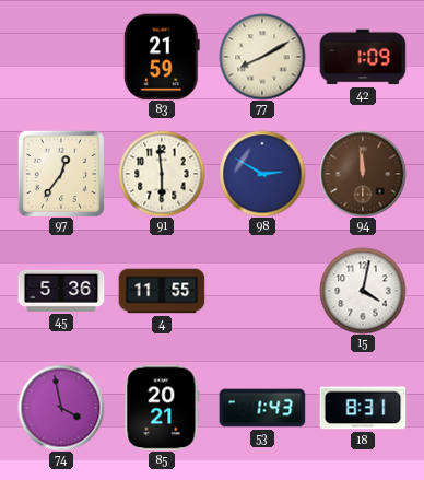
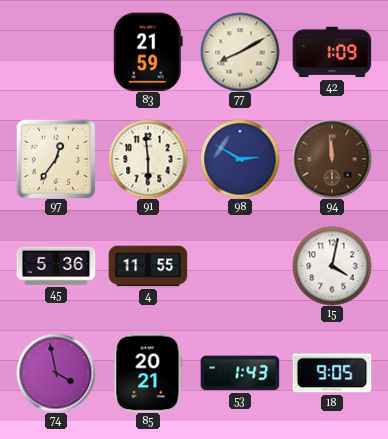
18: 8:31 -> 9:05
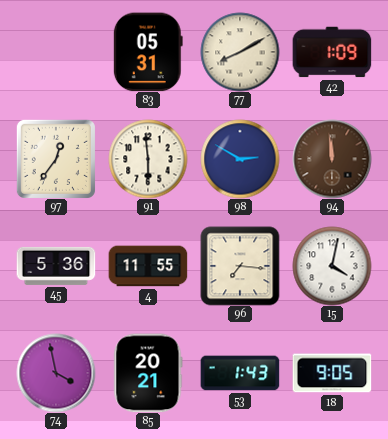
83: 21:59 -> 05:31
96: none -> 7:16
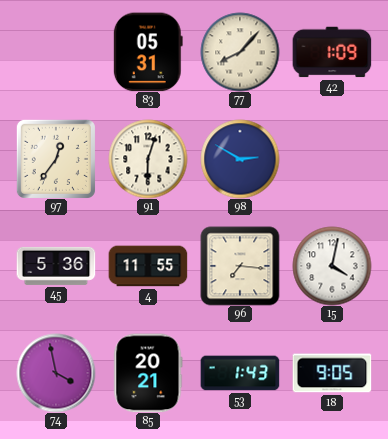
77: 8:10 -> 8:07
91: 5:59 -> 6:03
94: 11:59 -> none
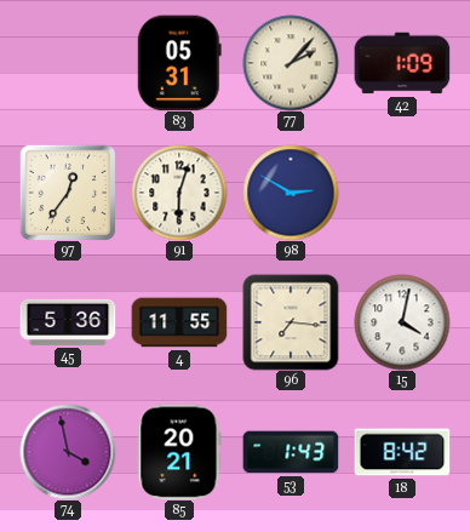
77: 8:07 -> 2:07
18: 9:05 -> 8:42
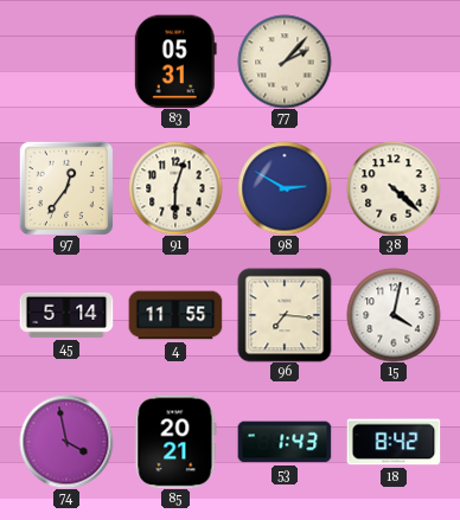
42: 1:09 -> none
38: none -> 4:22
45: 5:36 -> 5:14
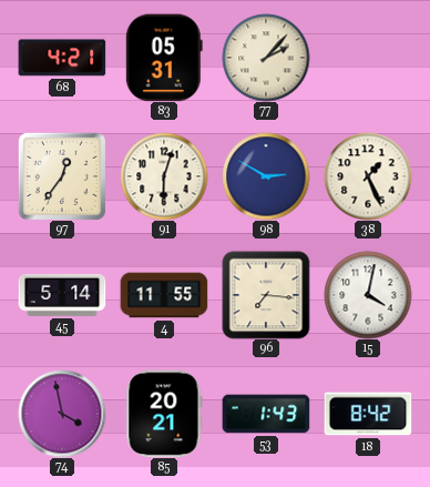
68: none -> 4:21
38: 4:22 -> 1:26
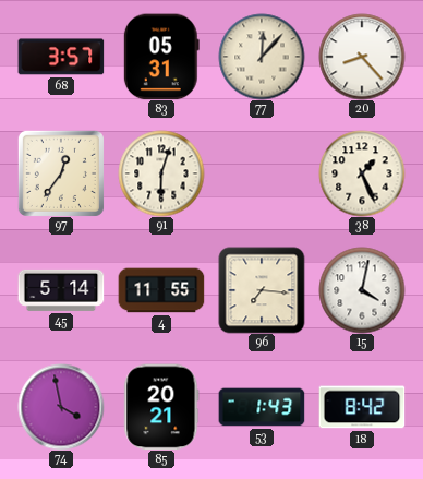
68: 4:21 -> 3:57
77: 2:07 -> 12:07
20: none -> 8:23
98: 2:50 -> none
